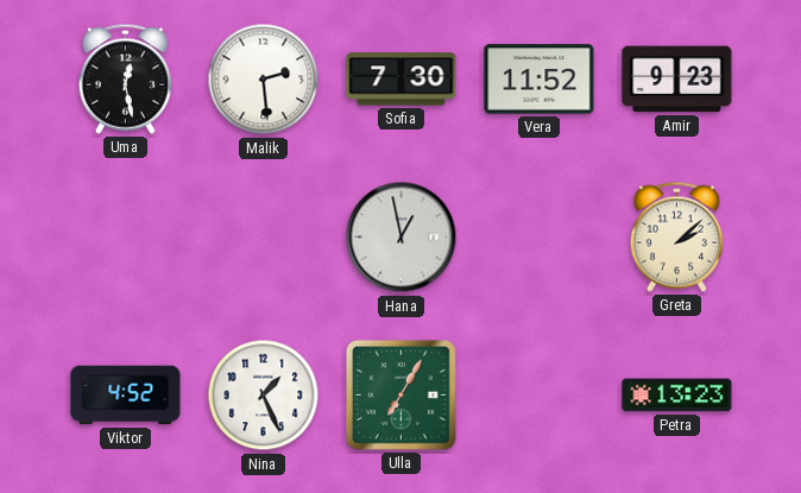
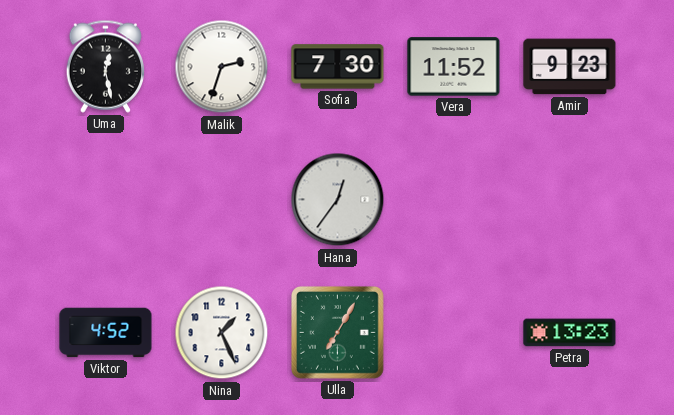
Malik: 2:29 -> 2:33
Hana: 12:58 -> 12:36
Greta: 2:08 -> none
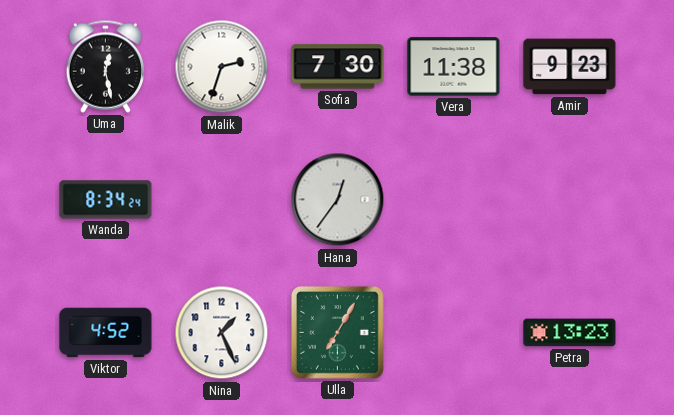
Vera: 11:52 -> 11:38
Wanda: none -> 8:34
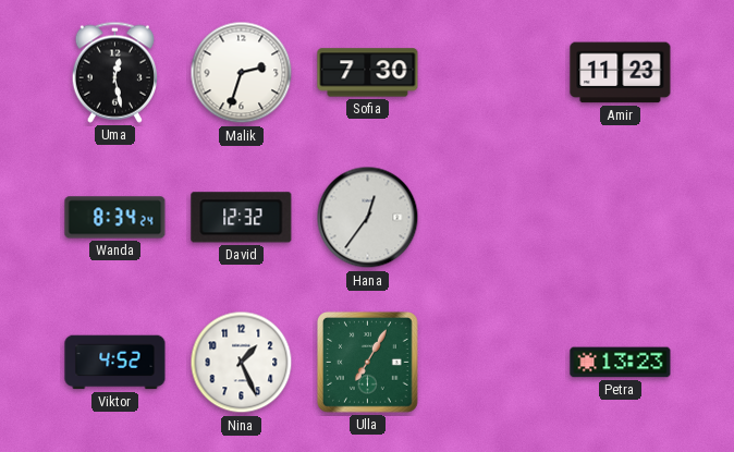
Vera: 11:38 -> none
Amir: 9:23 -> 11:23
David: none -> 12:32
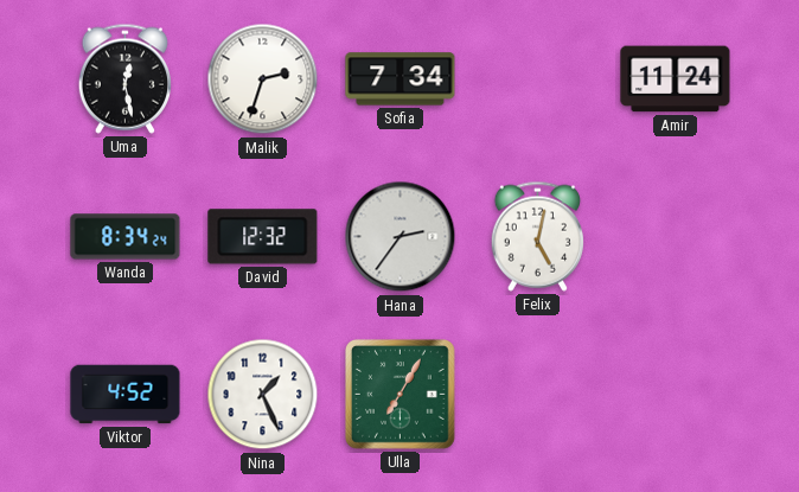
Sofia: 7:30 -> 7:34
Amir: 11:23 -> 11:24
Hana: 12:36 -> 2:36
Felix: none -> 5:02
Petra: 13:23 -> none
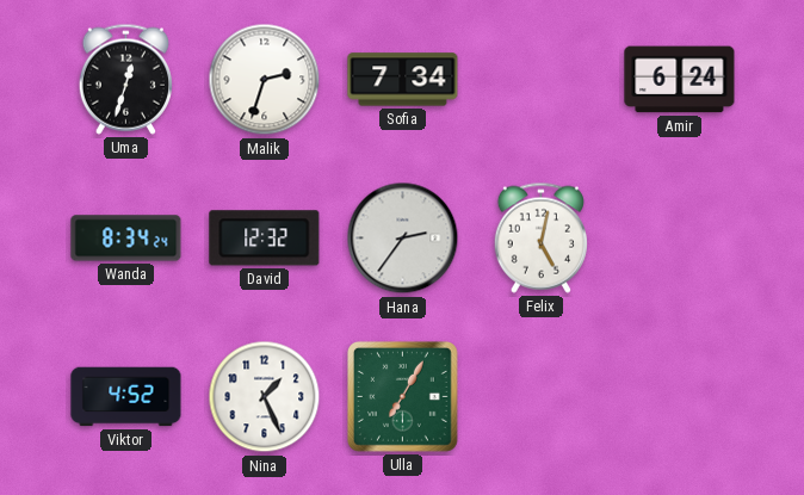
Uma: 12:28 -> 12:33
Amir: 11:24 -> 6:24
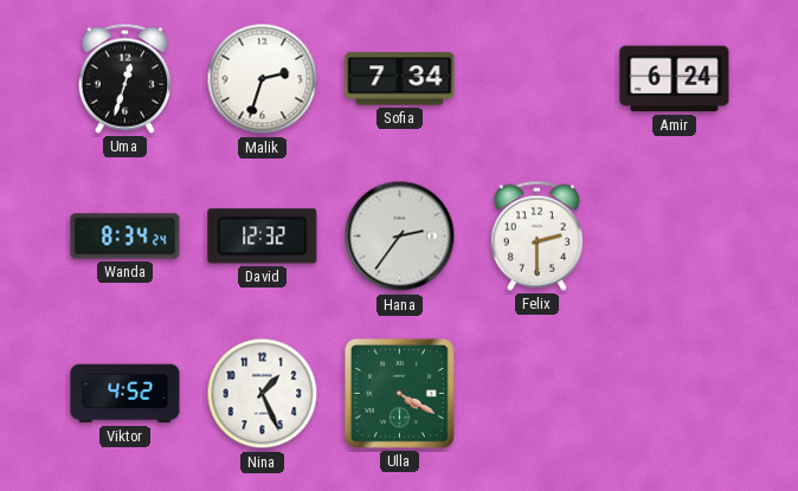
Felix: 5:02 -> 2:30
Ulla: 7:05 -> 4:20
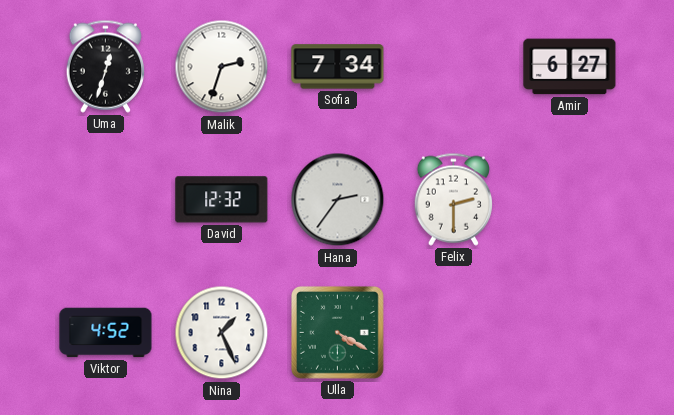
Amir: 6:24 -> 6:27
Wanda: 8:34 -> none
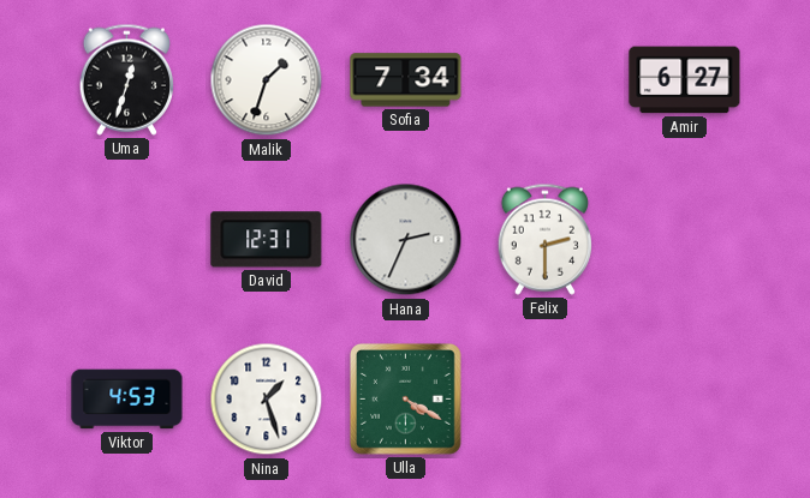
Malik: 2:33 -> 1:33
David: 12:32 -> 12:31
Hana: 2:36 -> 2:34
Viktor: 4:52 -> 4:53
Nina: 1:26 -> 1:27
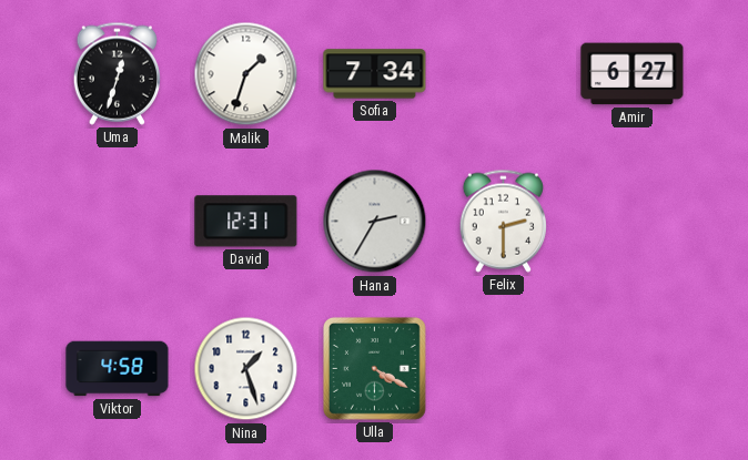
Hana: 2:34 -> 2:35
Viktor: 4:53 -> 4:58
